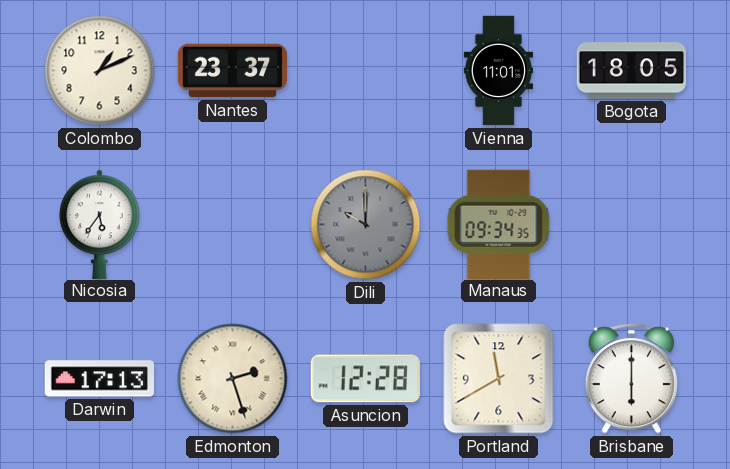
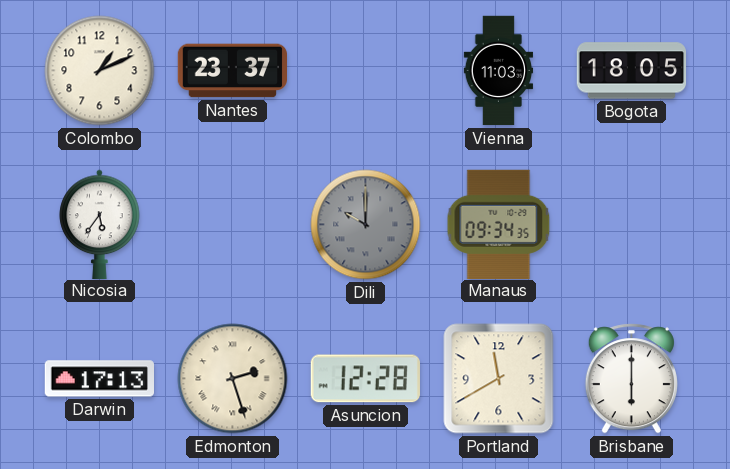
Vienna: 11:01 -> 11:03
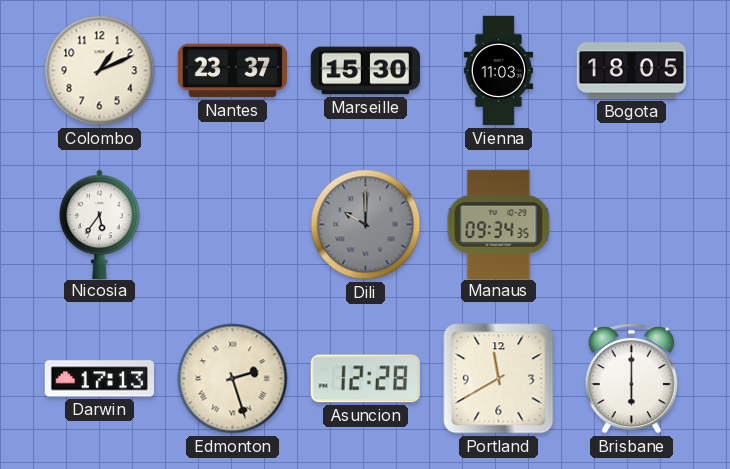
Marseille: none -> 15:30
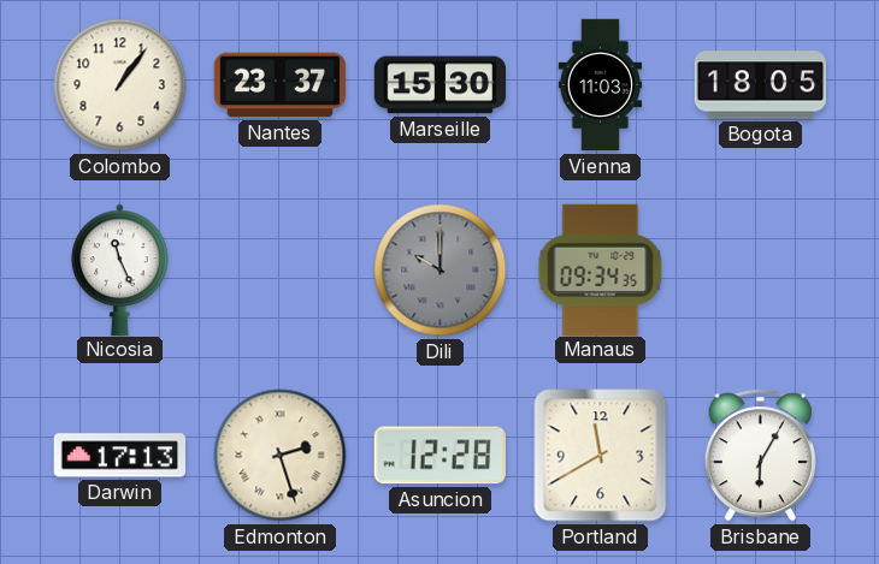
Colombo: 1:11 -> 1:06
Nicosia: 5:36 -> 11:26
Brisbane: 6:00 -> 6:05
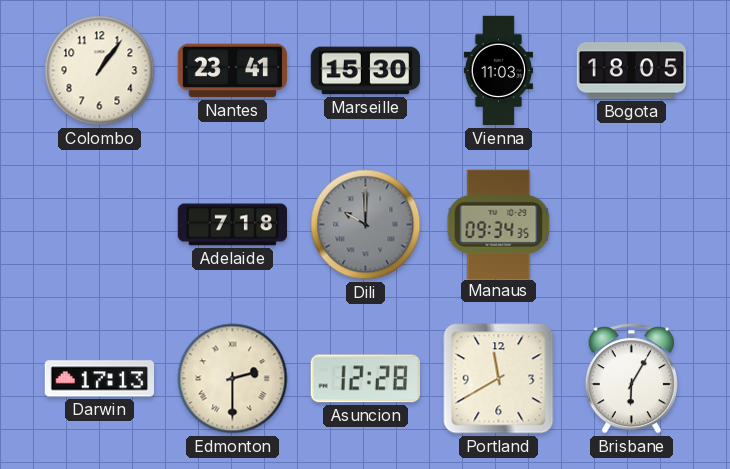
Nantes: 23:37 -> 23:41
Nicosia: 11:26 -> none
Adelaide: none -> 7:18
Edmonton: 2:27 -> 2:30
